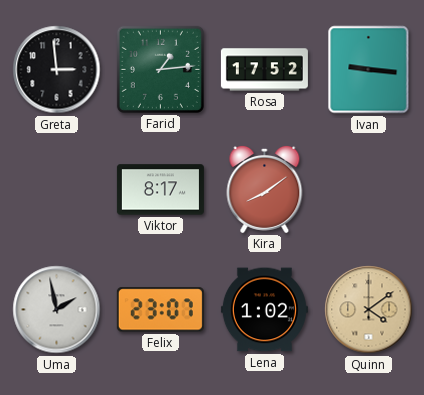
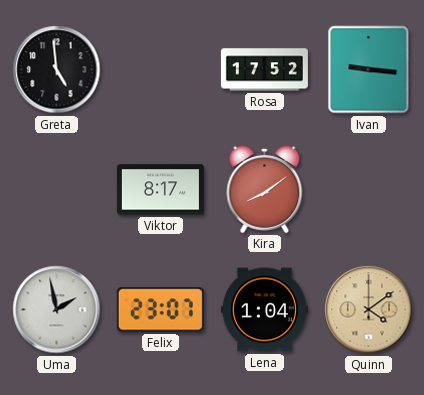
Greta: 2:59 -> 4:59
Farid: 1:14 -> none
Lena: 1:02 -> 1:04
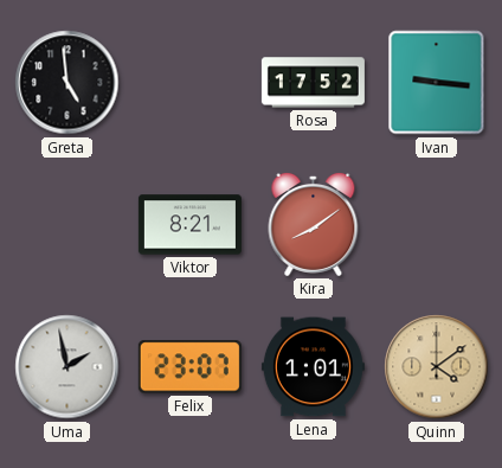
Viktor: 8:17 -> 8:21
Lena: 1:04 -> 1:01
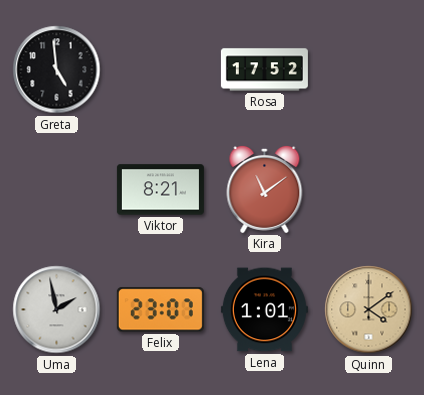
Ivan: 9:16 -> none
Kira: 8:09 -> 11:09
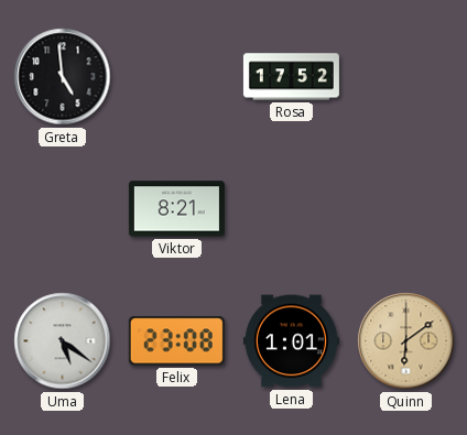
Kira: 11:09 -> none
Uma: 1:58 -> 5:21
Felix: 23:07 -> 23:08
Quinn: 4:09 -> 6:09
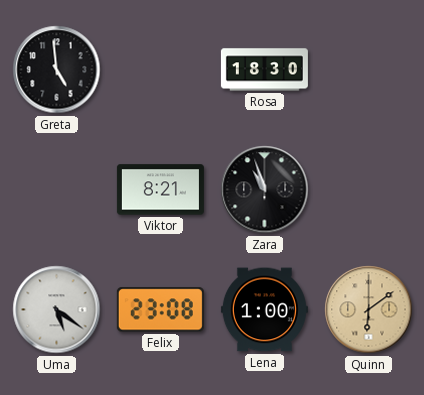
Rosa: 17:52 -> 18:30
Zara: none -> 10:57
Lena: 1:01 -> 1:00
